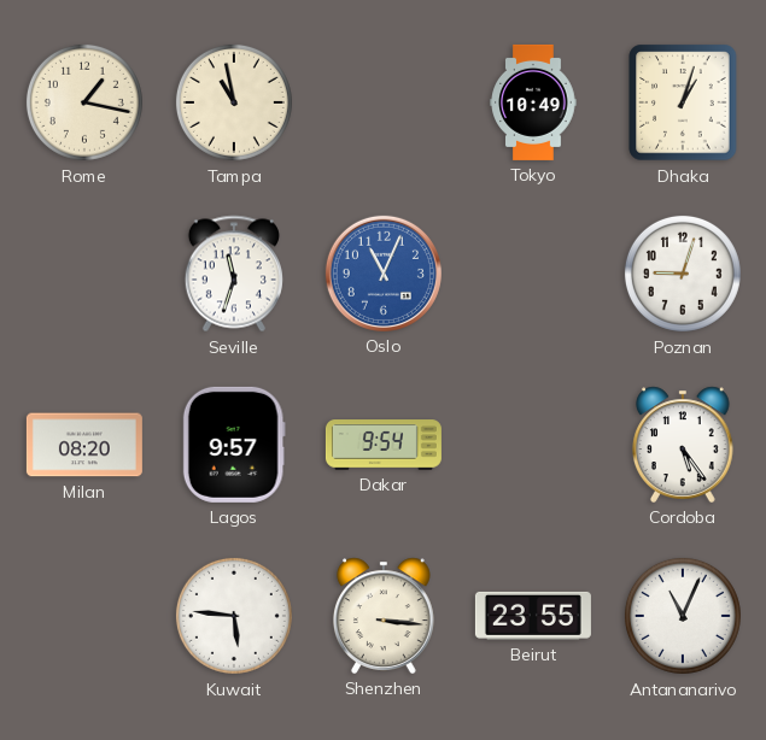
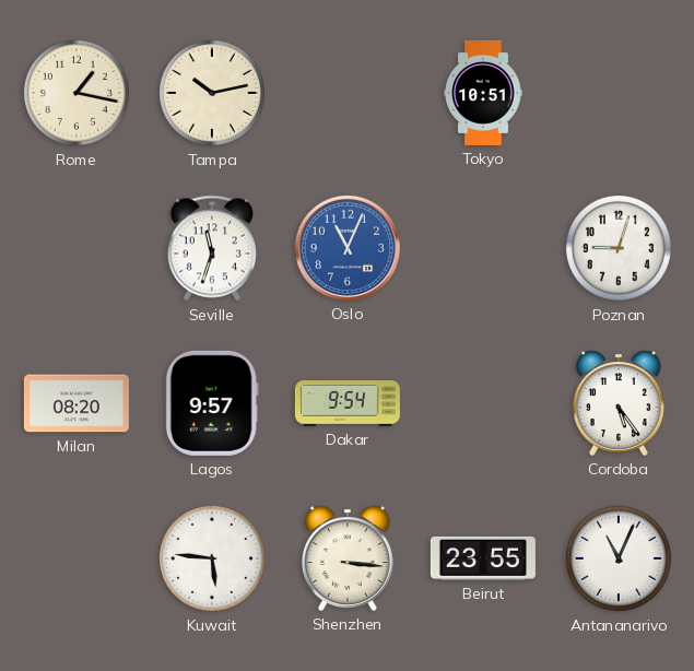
Tampa: 10:58 -> 10:13
Tokyo: 10:49 -> 10:51
Dhaka: 1:03 -> none
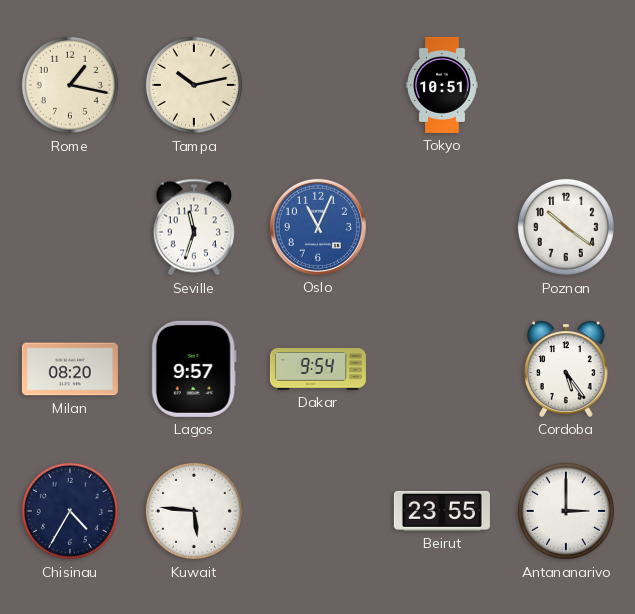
Poznan: 9:03 -> 10:21
Chisinau: none -> 4:35
Shenzhen: 3:16 -> none
Antananarivo: 11:04 -> 3:00
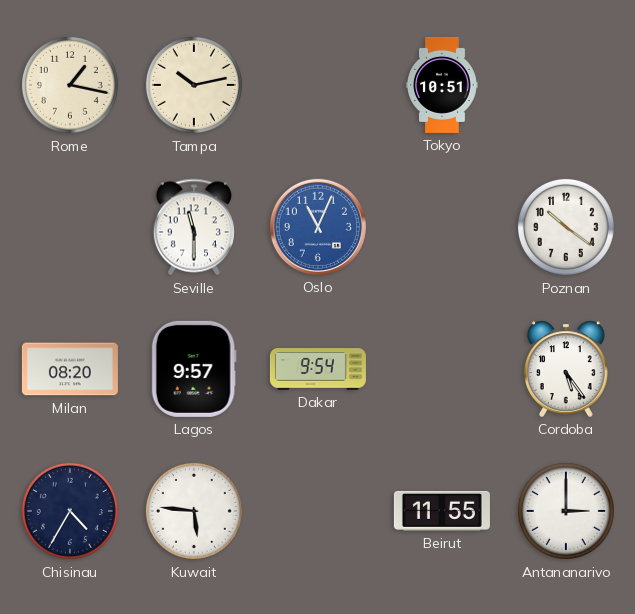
Seville: 11:33 -> 11:30
Beirut: 23:55 -> 11:55
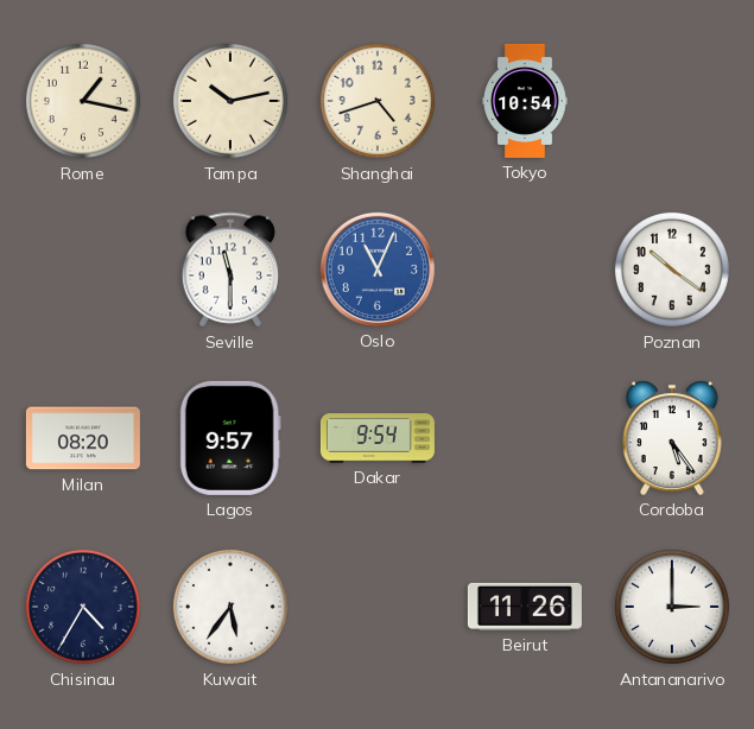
Shanghai: none -> 4:42
Tokyo: 10:51 -> 10:54
Kuwait: 5:46 -> 5:36
Beirut: 11:55 -> 11:26
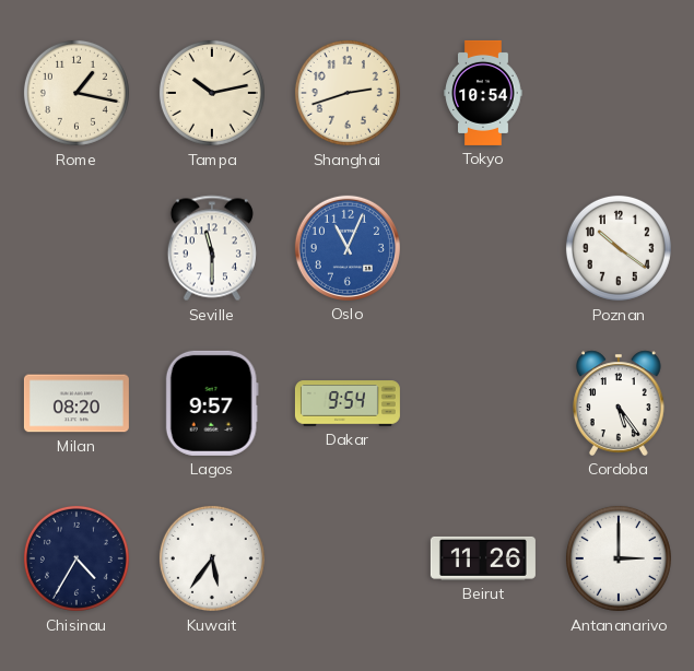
Shanghai: 4:42 -> 2:42
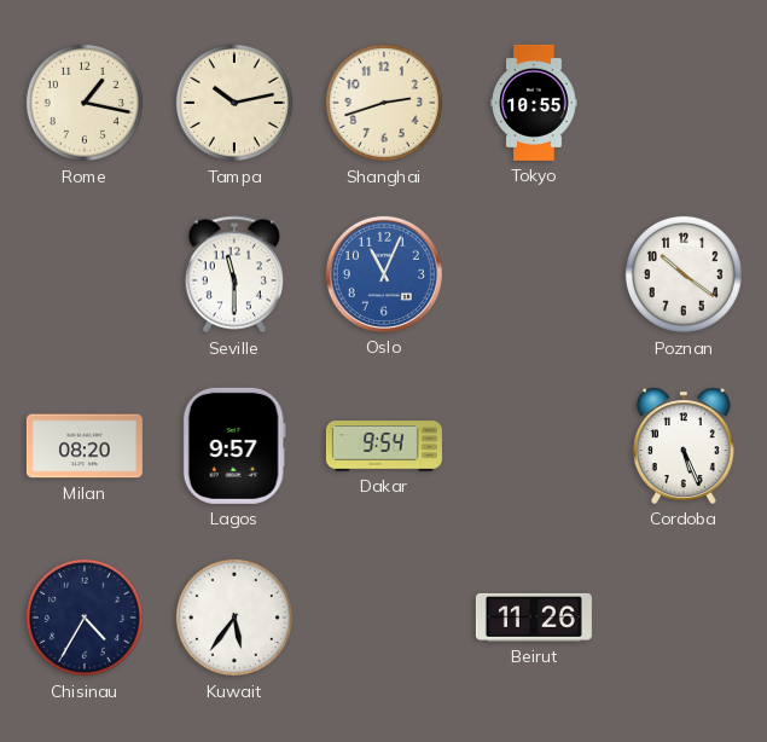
Tokyo: 10:54 -> 10:55
Cordoba: 5:24 -> 5:26
Antananarivo: 3:00 -> none
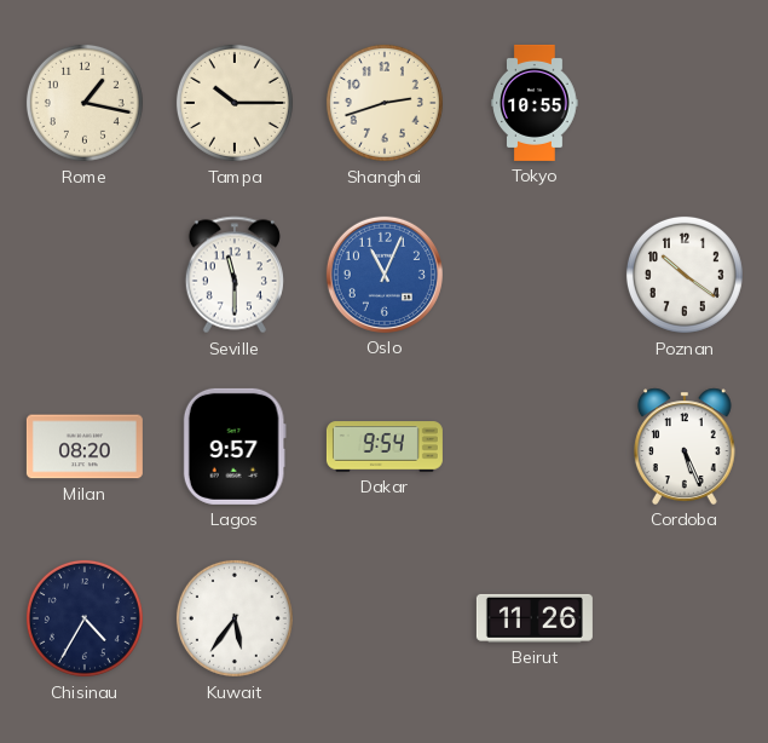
Tampa: 10:13 -> 10:15
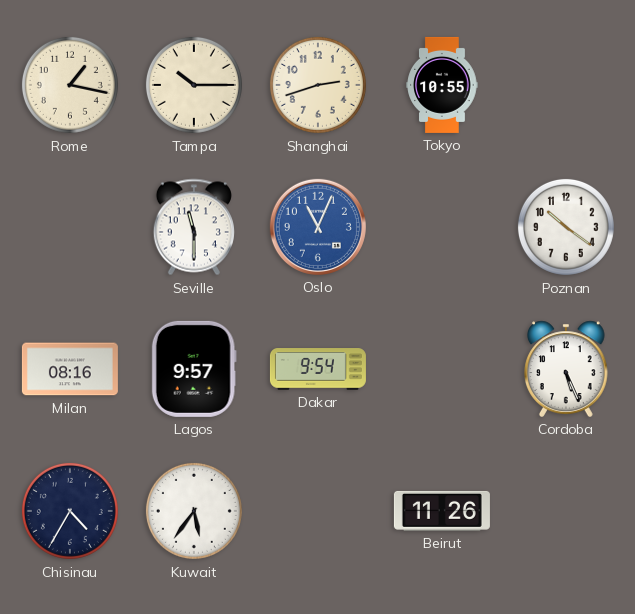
Milan: 08:20 -> 08:16
